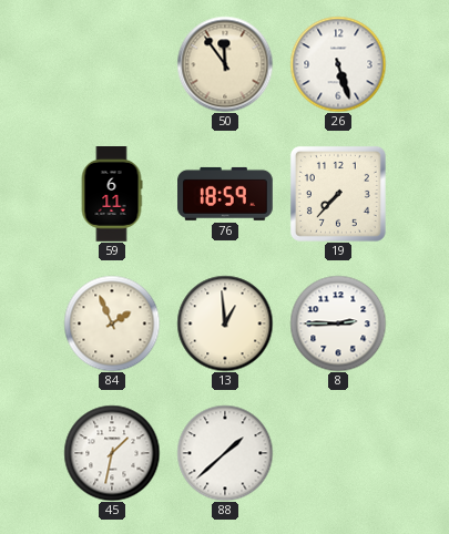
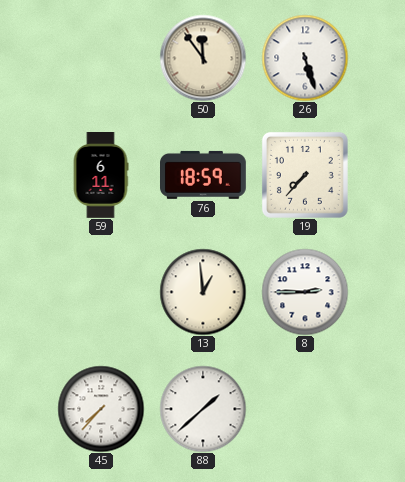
84: 1:56 -> none
45: 1:32 -> 7:37
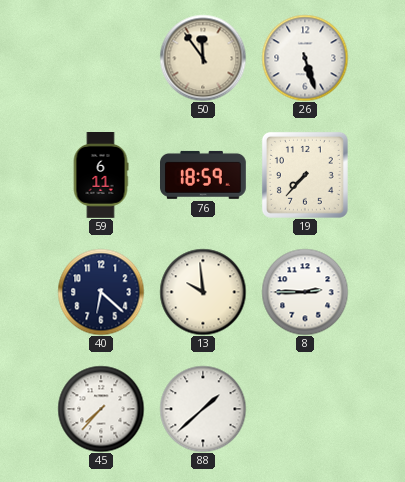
40: none -> 6:22
13: 12:59 -> 9:59
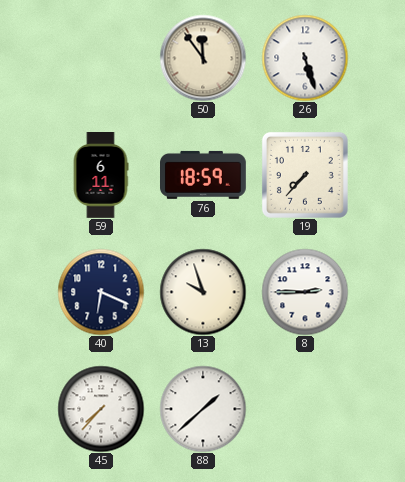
40: 6:22 -> 6:19
13: 9:59 -> 9:57
